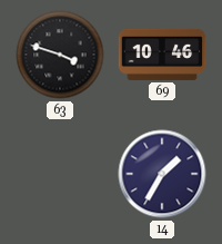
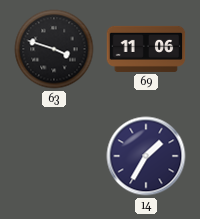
69: 10:46 -> 11:06
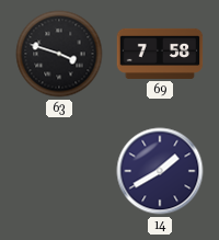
69: 11:06 -> 7:58
14: 1:35 -> 1:40
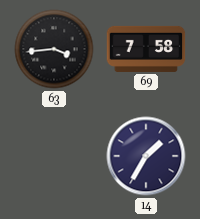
63: 3:48 -> 3:44
14: 1:40 -> 1:35
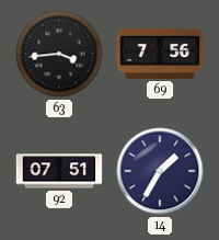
69: 7:58 -> 7:56
92: none -> 07:51
